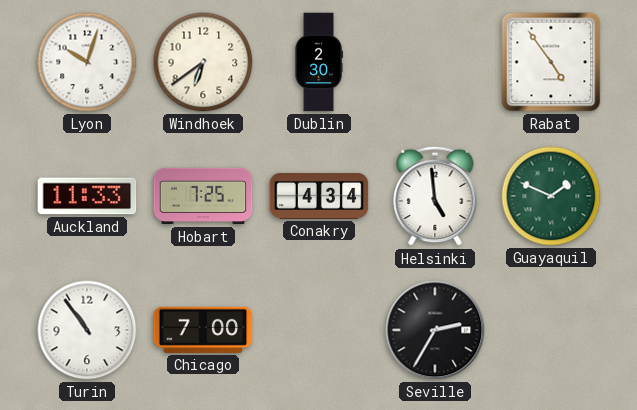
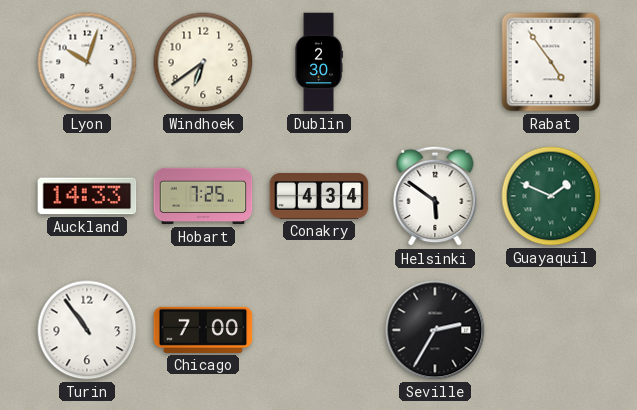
Auckland: 11:33 -> 14:33
Helsinki: 4:59 -> 5:51
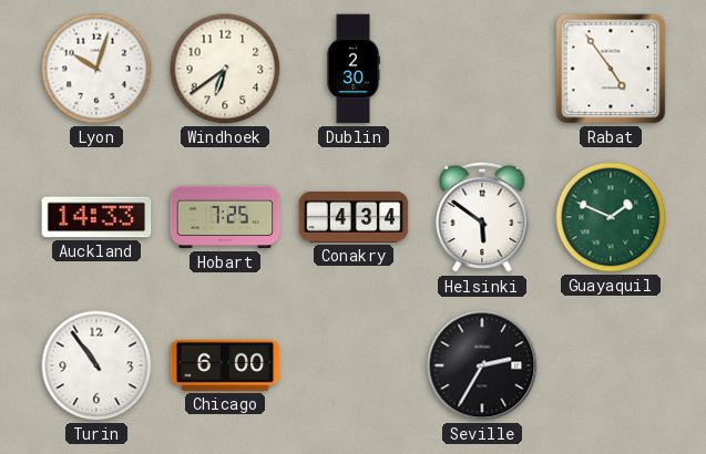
Chicago: 7:00 -> 6:00
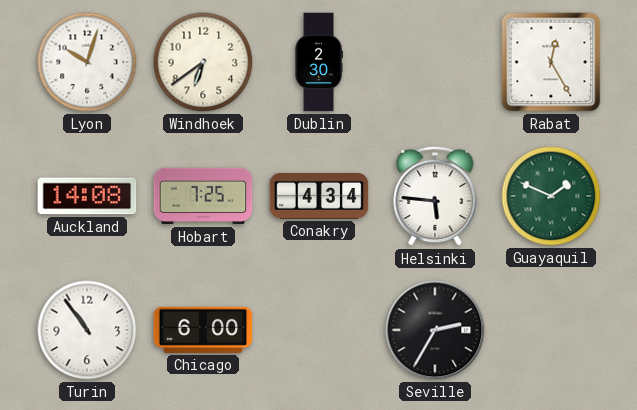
Rabat: 4:54 -> 12:25
Auckland: 14:33 -> 14:08
Helsinki: 5:51 -> 5:46
